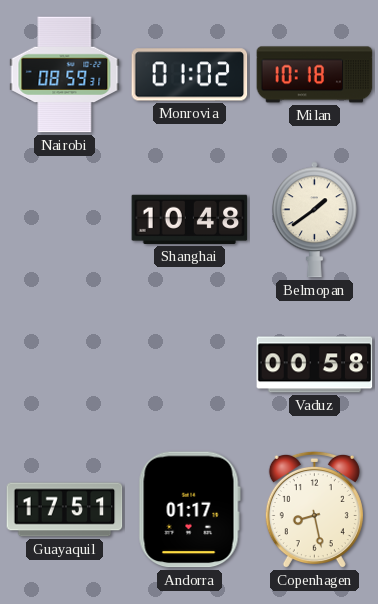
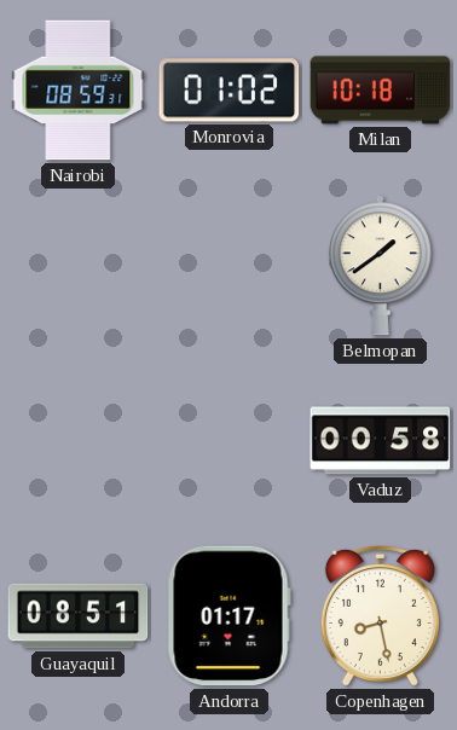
Shanghai: 10:48 -> none
Guayaquil: 17:51 -> 08:51
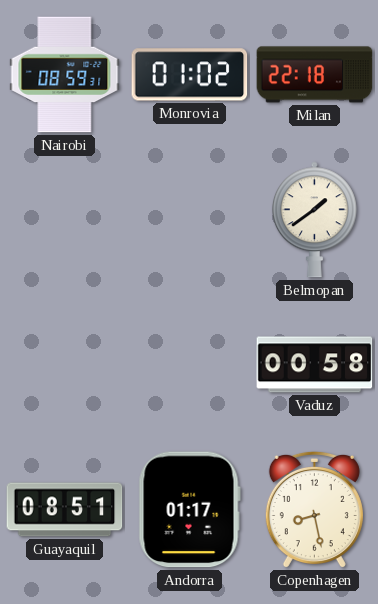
Milan: 10:18 -> 22:18
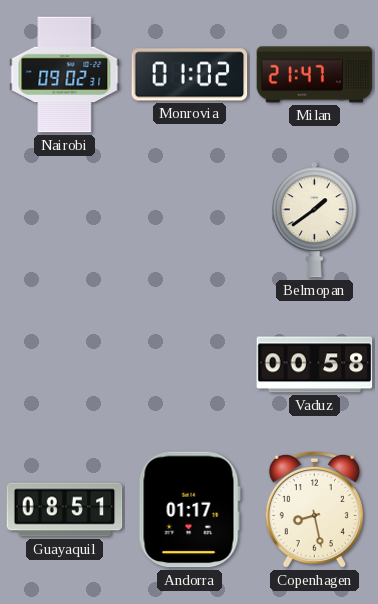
Nairobi: 08:59 -> 09:02
Milan: 22:18 -> 21:47
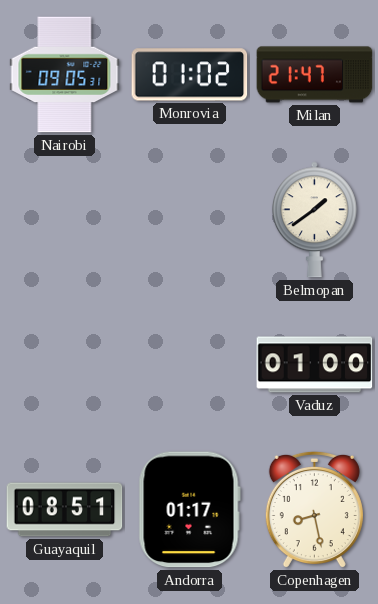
Nairobi: 09:02 -> 09:05
Vaduz: 00:58 -> 01:00
